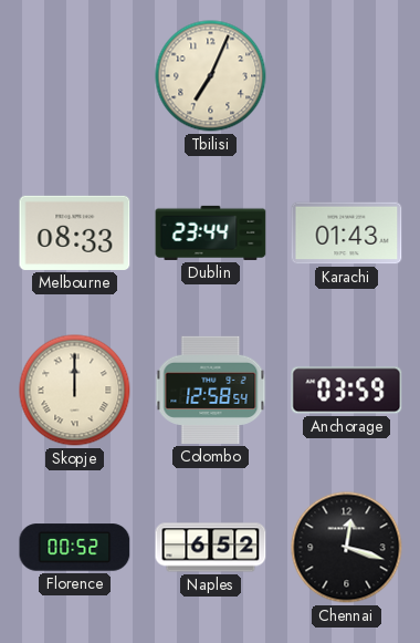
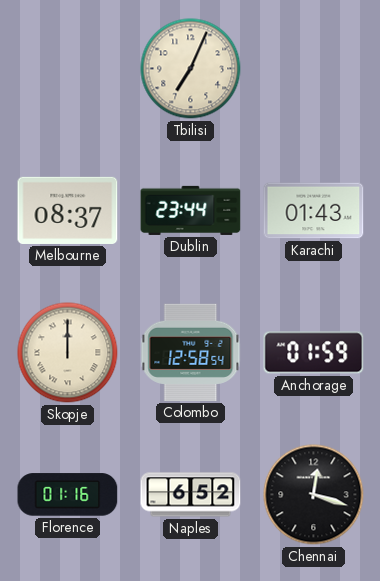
Melbourne: 08:33 -> 08:37
Anchorage: 03:59 -> 01:59
Florence: 00:52 -> 01:16
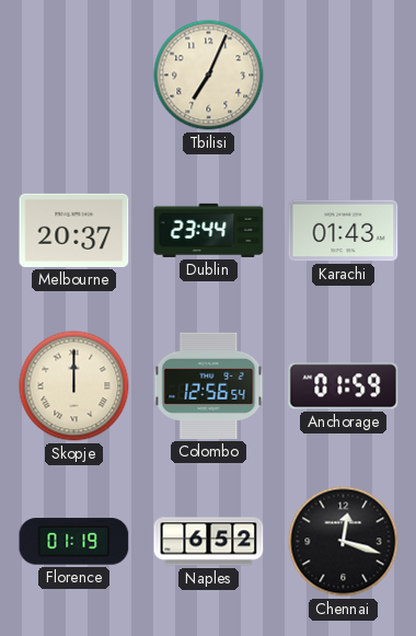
Melbourne: 08:37 -> 20:37
Colombo: 12:58 -> 12:56
Florence: 01:16 -> 01:19
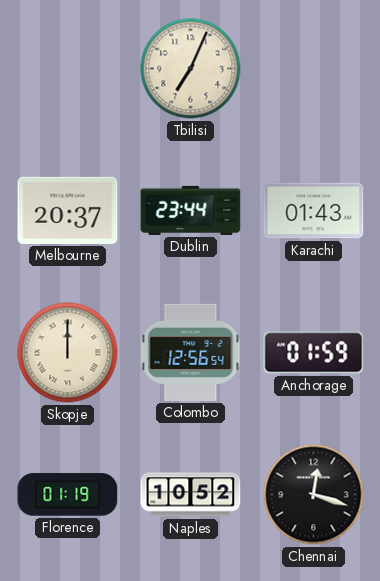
Naples: 6:52 -> 10:52
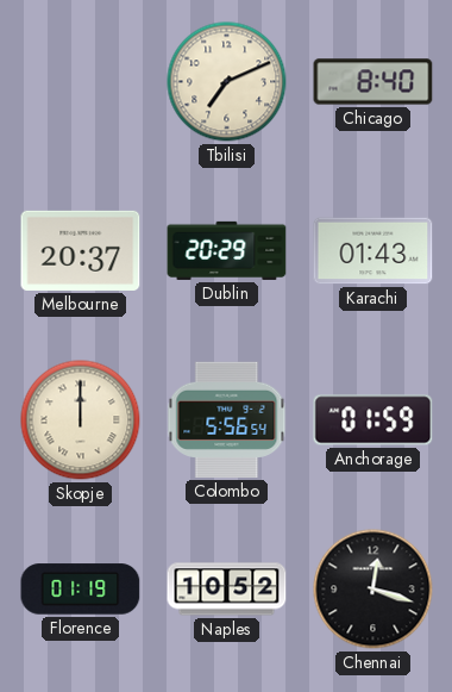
Tbilisi: 7:04 -> 7:11
Chicago: none -> 8:40
Dublin: 23:44 -> 20:29
Colombo: 12:56 -> 5:56
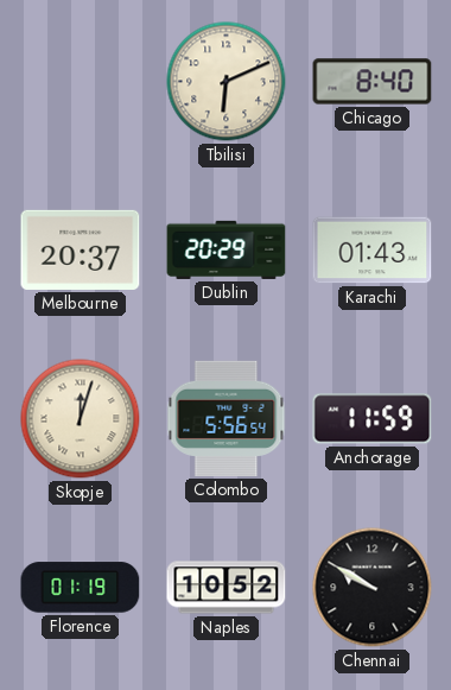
Tbilisi: 7:11 -> 6:11
Skopje: 12:00 -> 12:03
Anchorage: 01:59 -> 11:59
Chennai: 12:18 -> 9:50
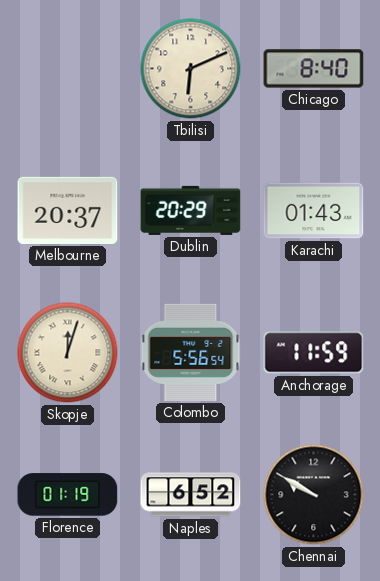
Naples: 10:52 -> 6:52
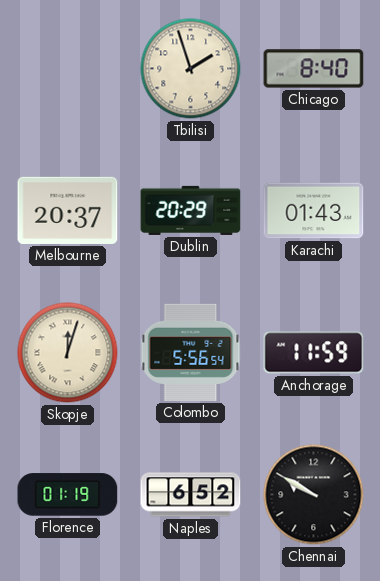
Tbilisi: 6:11 -> 1:57
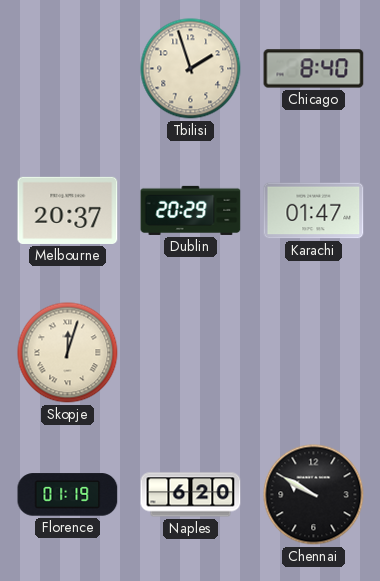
Karachi: 01:43 -> 01:47
Colombo: 5:56 -> none
Anchorage: 11:59 -> none
Naples: 6:52 -> 6:20
